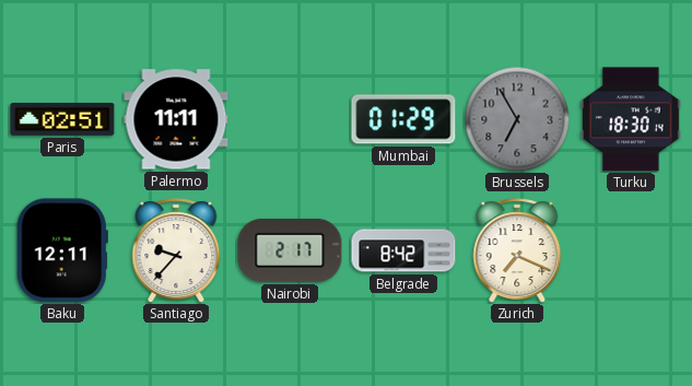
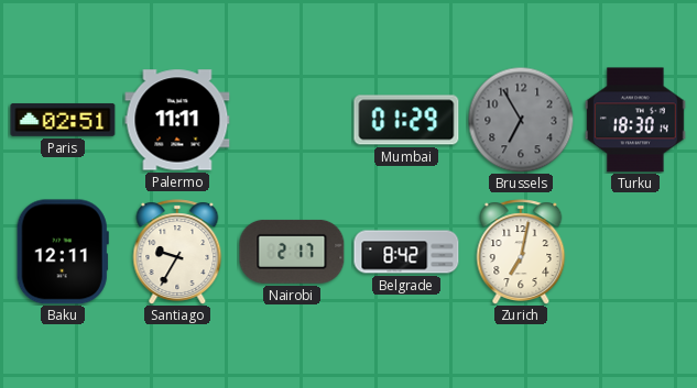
Santiago: 9:37 -> 9:35
Zurich: 7:19 -> 7:02
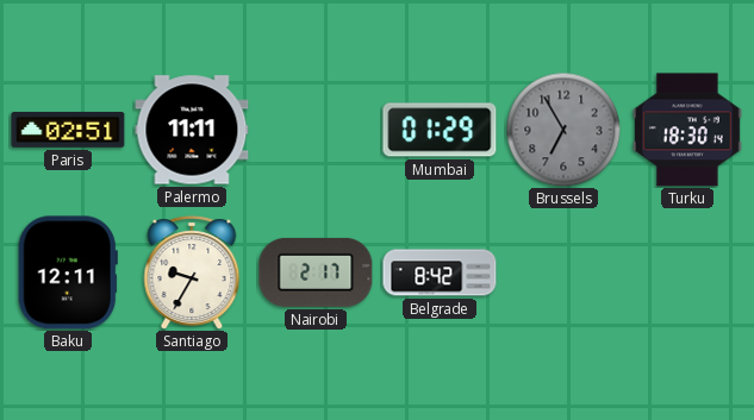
Zurich: 7:02 -> none
